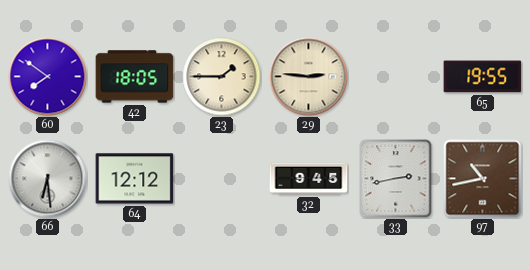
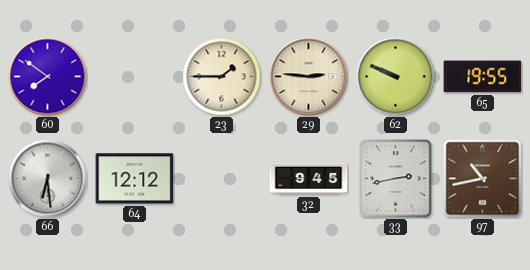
42: 18:05 -> none
62: none -> 9:49
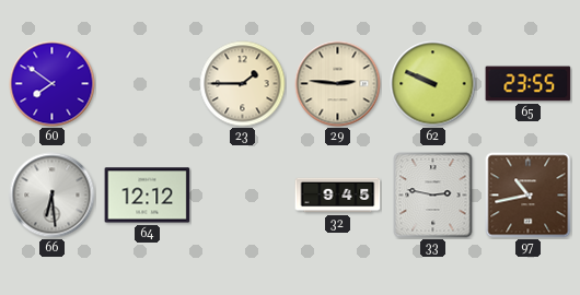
65: 19:55 -> 23:55
33: 2:43 -> 2:47
